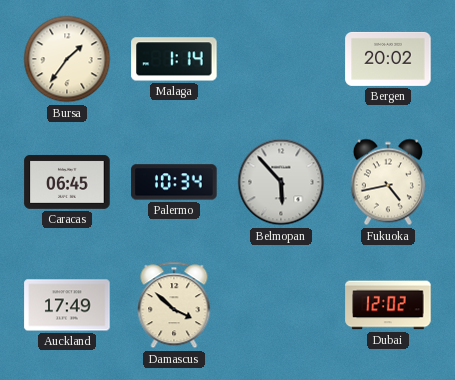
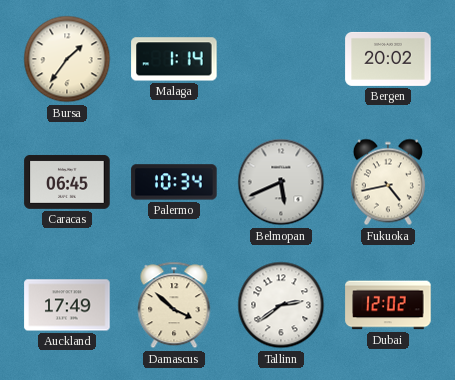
Belmopan: 5:53 -> 5:41
Tallinn: none -> 2:39
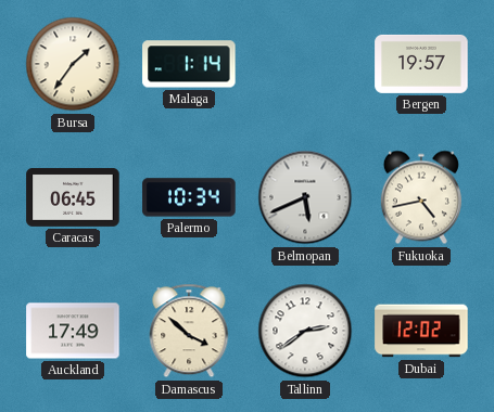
Bergen: 20:02 -> 19:57
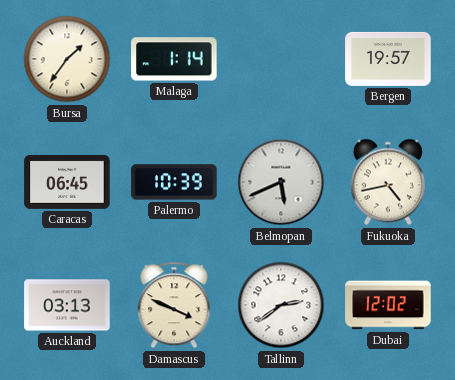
Palermo: 10:34 -> 10:39
Auckland: 17:49 -> 03:13
Damascus: 3:52 -> 3:49
